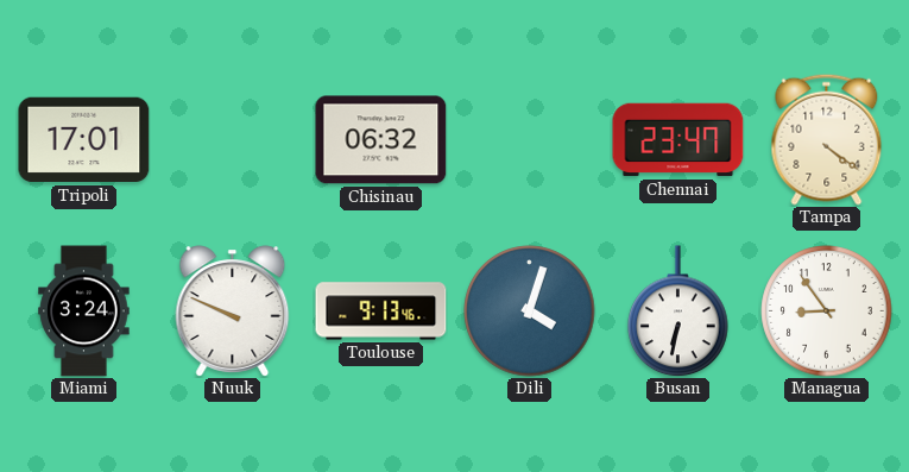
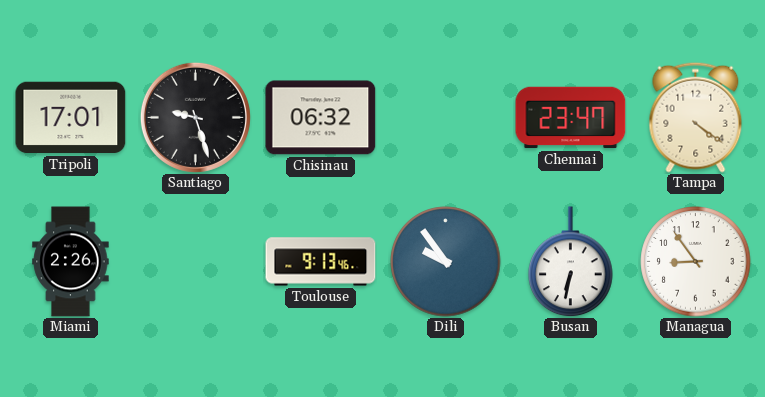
Santiago: none -> 9:27
Miami: 3:24 -> 2:26
Nuuk: 9:49 -> none
Dili: 4:03 -> 9:54
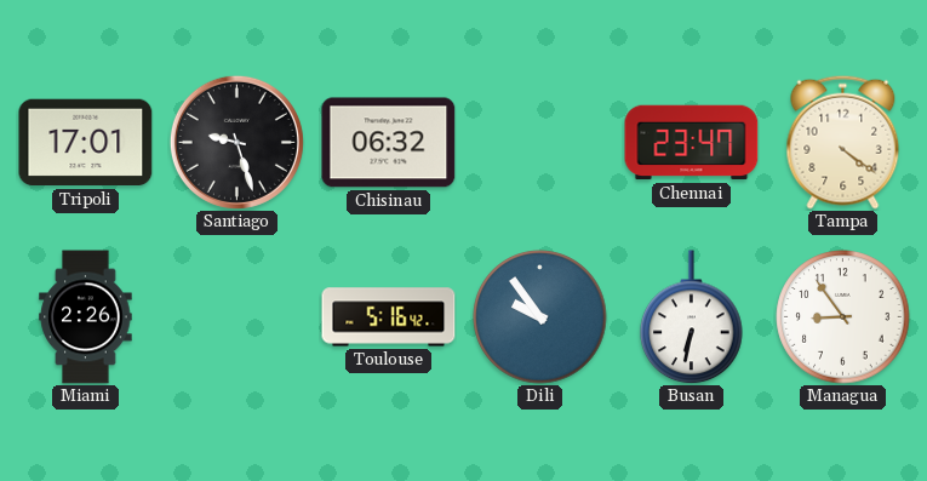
Toulouse: 9:13 -> 5:16
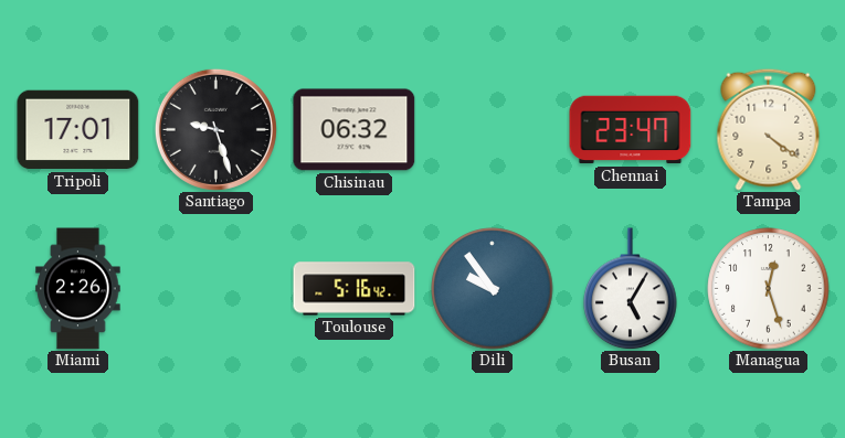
Busan: 6:32 -> 5:05
Managua: 8:54 -> 12:27
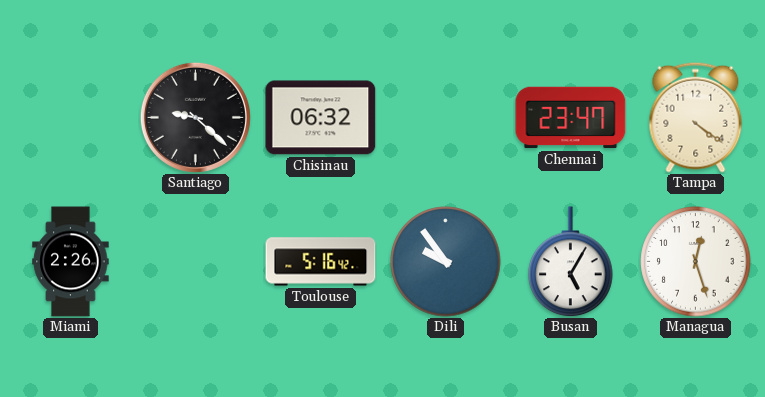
Tripoli: 17:01 -> none
Santiago: 9:27 -> 9:22
